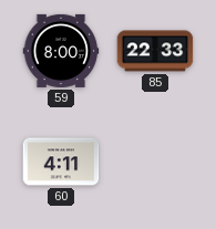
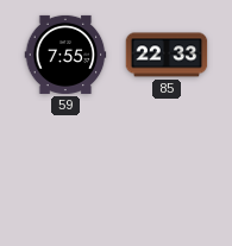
59: 8:00 -> 7:55
60: 4:11 -> none
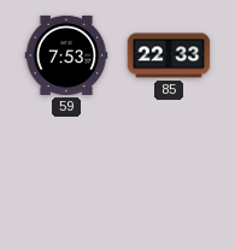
59: 7:55 -> 7:53
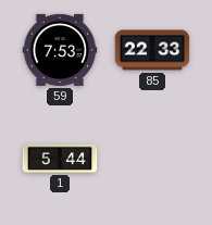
1: none -> 5:44
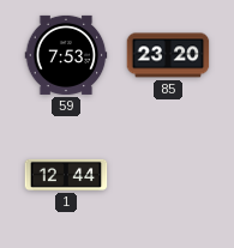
85: 22:33 -> 23:20
1: 5:44 -> 12:44
